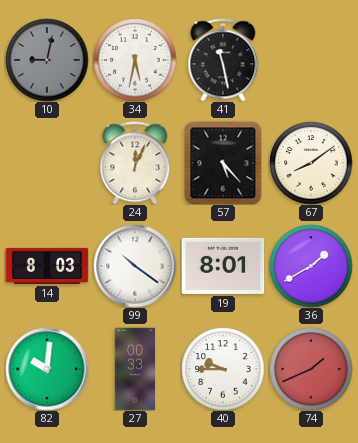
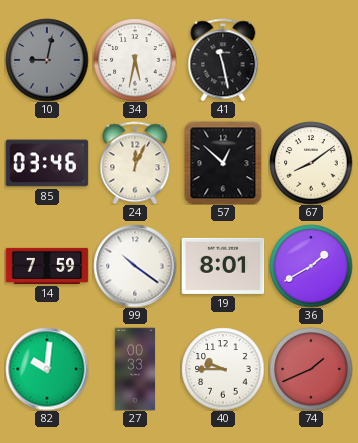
85: none -> 03:46
57: 5:23 -> 12:52
14: 8:03 -> 7:59
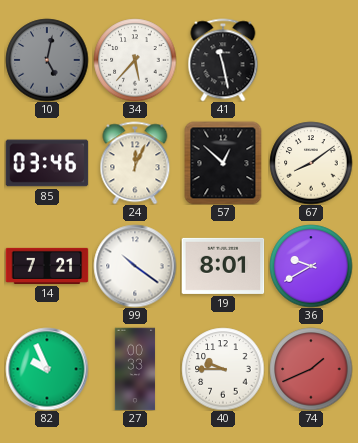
10: 9:02 -> 5:02
34: 5:32 -> 5:37
14: 7:59 -> 7:21
36: 1:40 -> 9:40
82: 10:01 -> 9:56
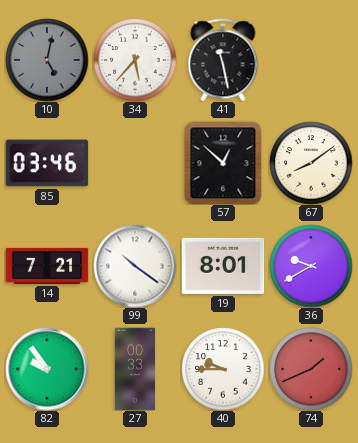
24: 12:04 -> none
82: 9:56 -> 9:54
